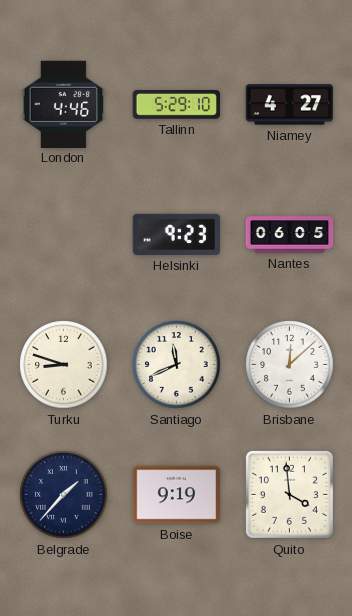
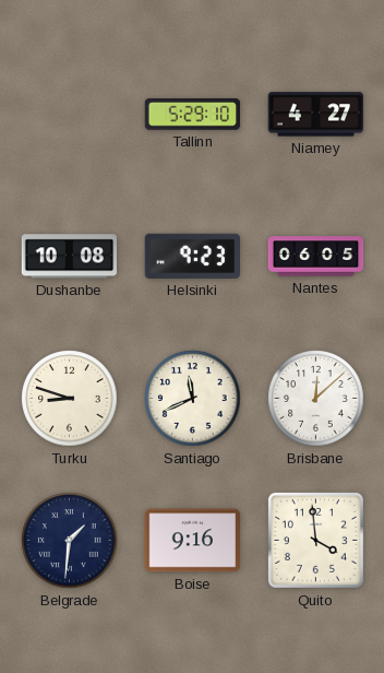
London: 4:46 -> none
Dushanbe: none -> 10:08
Belgrade: 1:37 -> 1:31
Boise: 9:19 -> 9:16
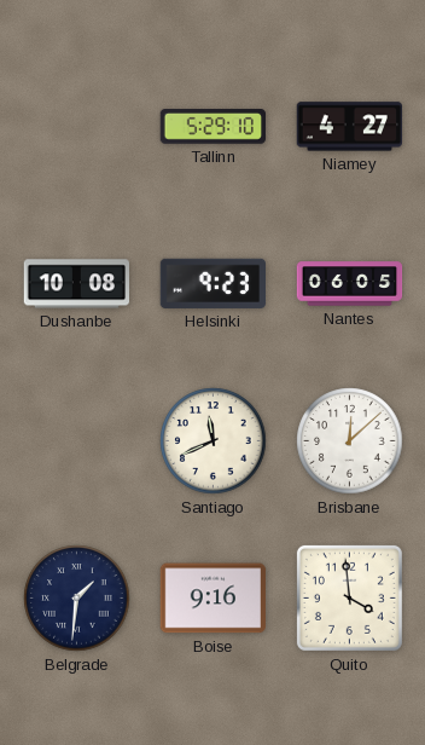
Turku: 8:48 -> none
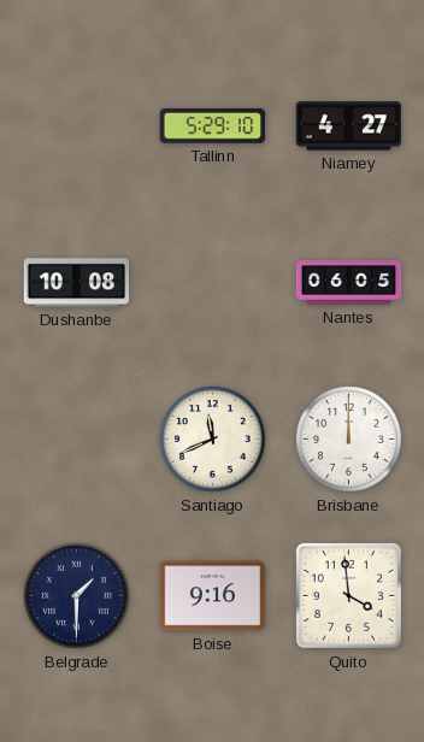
Helsinki: 9:23 -> none
Brisbane: 12:08 -> 12:00
Belgrade: 1:31 -> 1:30
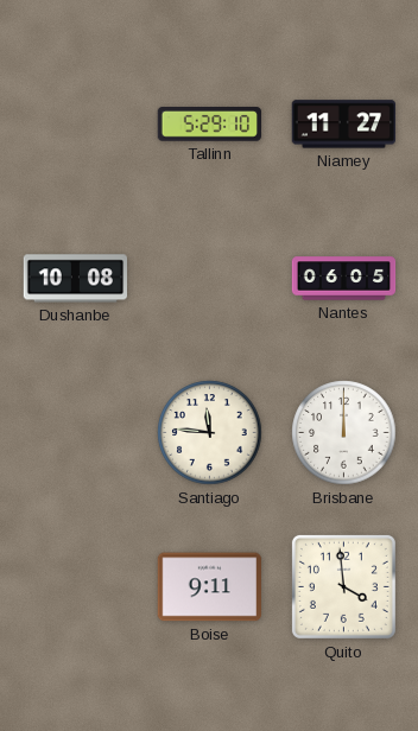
Niamey: 4:27 -> 11:27
Santiago: 11:41 -> 11:46
Belgrade: 1:30 -> none
Boise: 9:16 -> 9:11
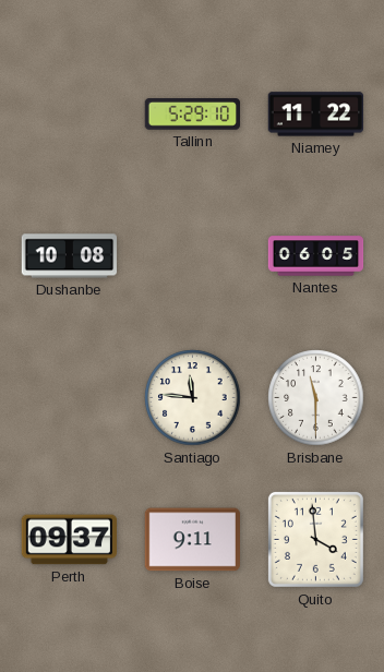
Niamey: 11:27 -> 11:22
Brisbane: 12:00 -> 11:30
Perth: none -> 09:37
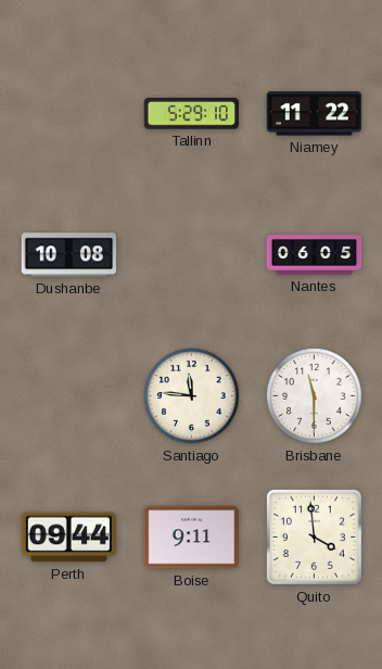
Perth: 09:37 -> 09:44
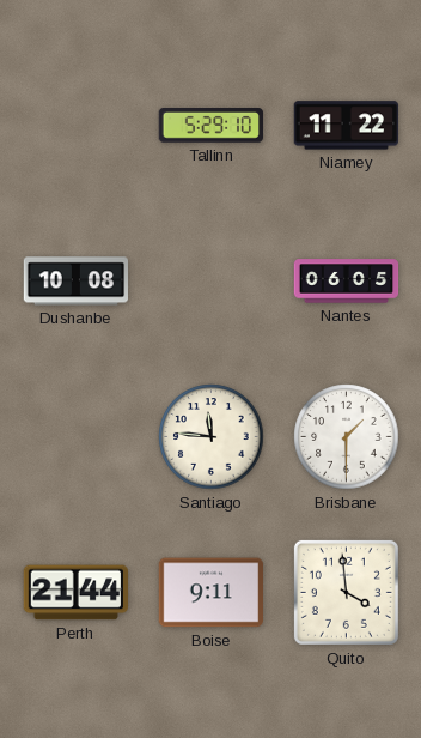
Brisbane: 11:30 -> 1:30
Perth: 09:44 -> 21:44
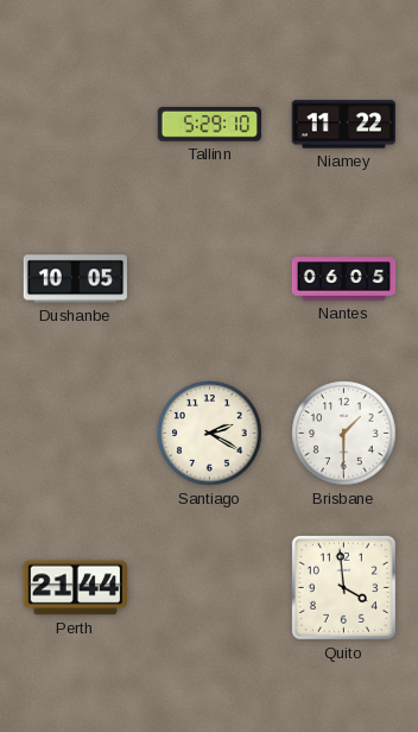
Dushanbe: 10:08 -> 10:05
Santiago: 11:46 -> 2:20
Boise: 9:11 -> none
